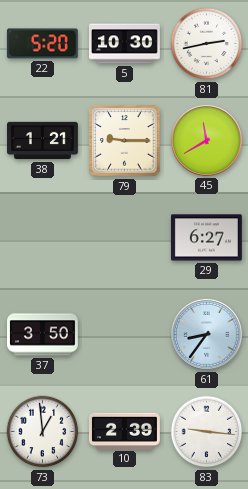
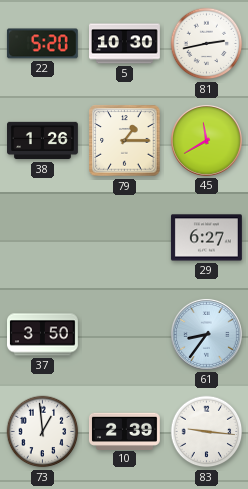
38: 1:21 -> 1:26
79: 9:15 -> 1:15
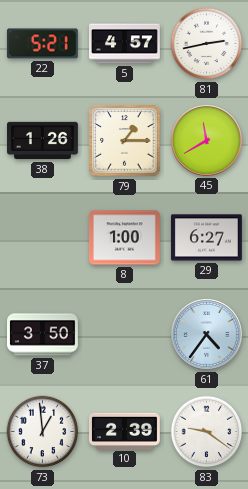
22: 5:20 -> 5:21
5: 10:30 -> 4:57
8: none -> 1:00
61: 8:36 -> 4:36
83: 9:16 -> 9:21
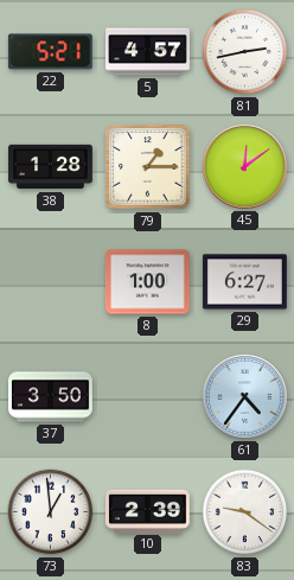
38: 1:26 -> 1:28
45: 11:40 -> 12:09
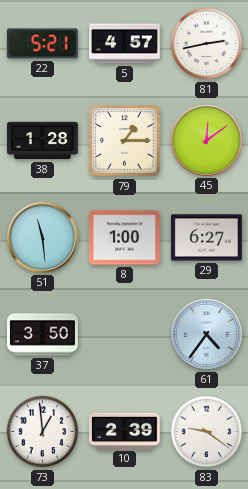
51: none -> 11:29
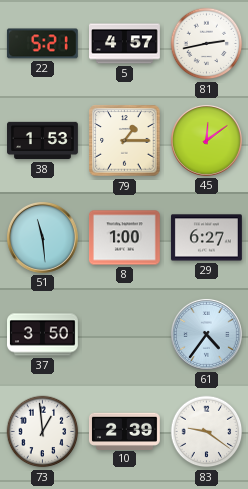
38: 1:28 -> 1:53
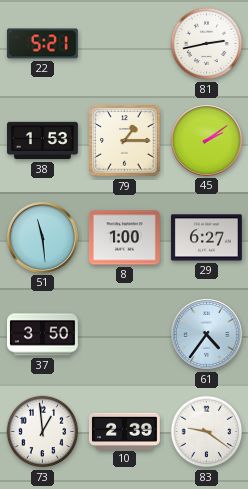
5: 4:57 -> none
45: 12:09 -> 2:09
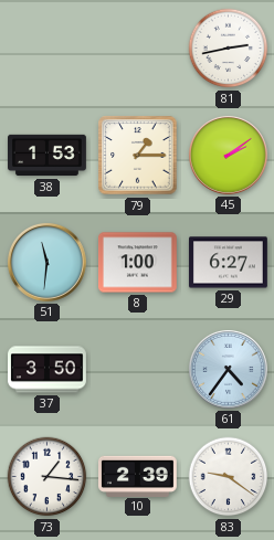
22: 5:21 -> none
51: 11:29 -> 11:31
73: 12:59 -> 1:16
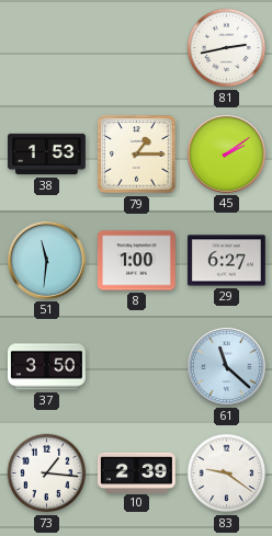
61: 4:36 -> 11:22
